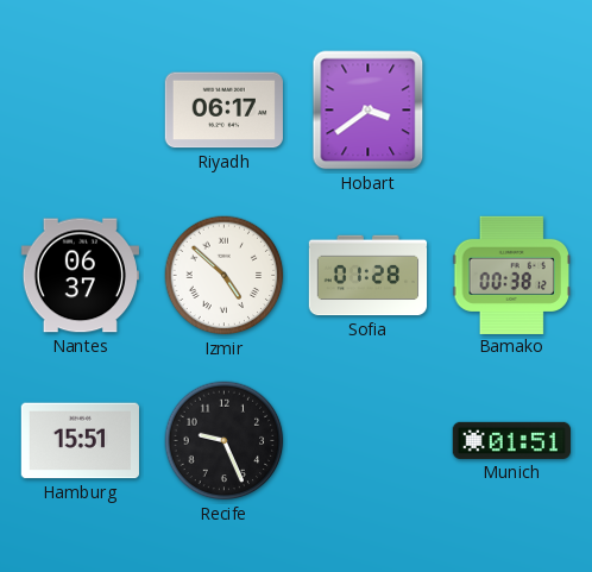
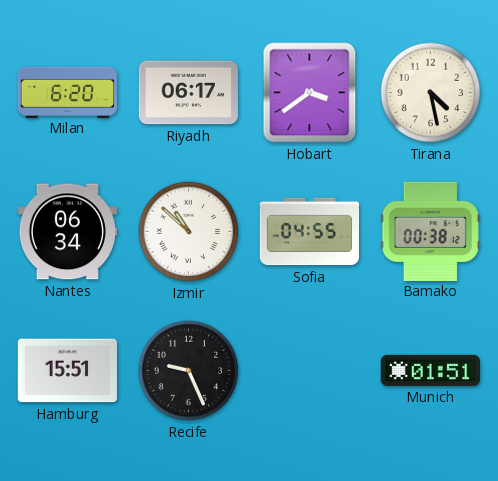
Milan: none -> 6:20
Tirana: none -> 4:28
Nantes: 06:37 -> 06:34
Izmir: 4:52 -> 10:52
Sofia: 01:28 -> 04:55
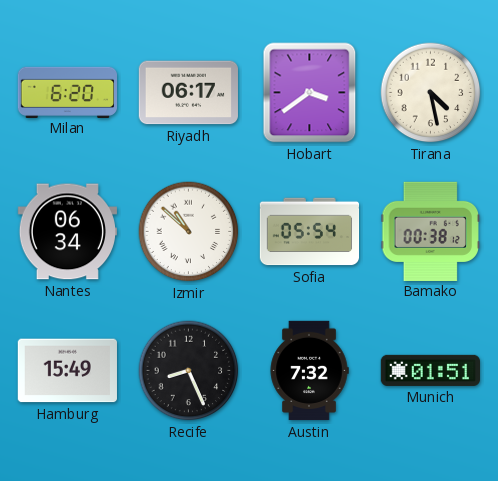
Sofia: 04:55 -> 05:54
Hamburg: 15:51 -> 15:49
Recife: 9:26 -> 8:26
Austin: none -> 7:32
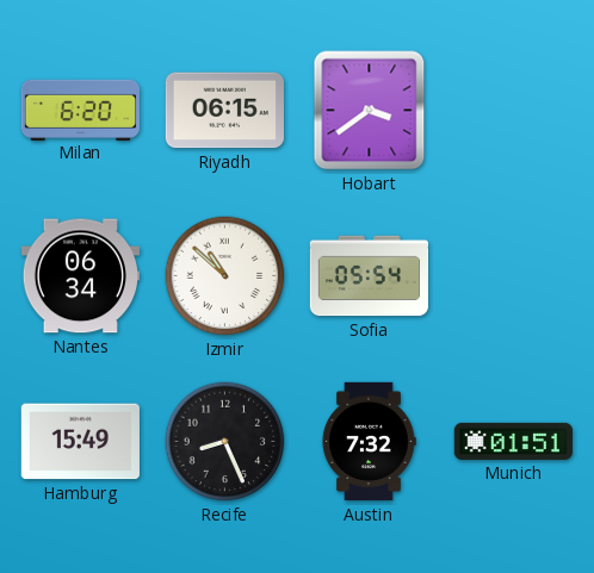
Riyadh: 06:17 -> 06:15
Tirana: 4:28 -> none
Bamako: 00:38 -> none
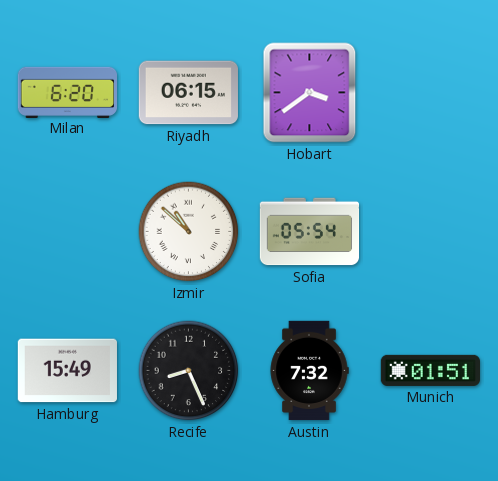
Nantes: 06:34 -> none
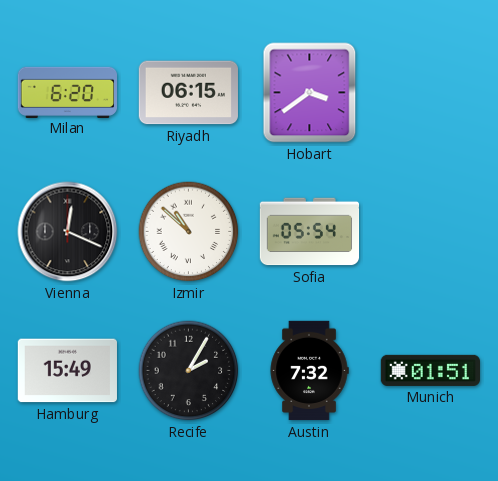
Vienna: none -> 12:19
Recife: 8:26 -> 2:05
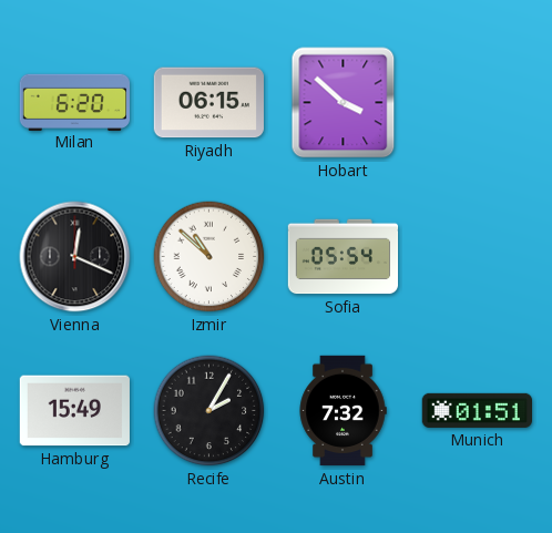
Hobart: 3:39 -> 3:52
